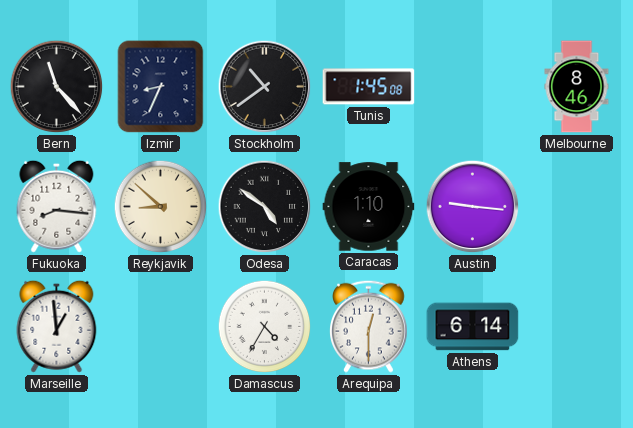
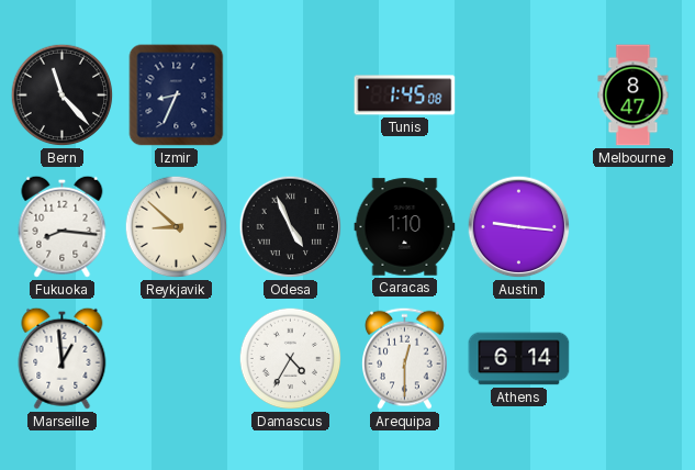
Stockholm: 10:39 -> none
Melbourne: 8:46 -> 8:47
Odesa: 4:51 -> 4:56
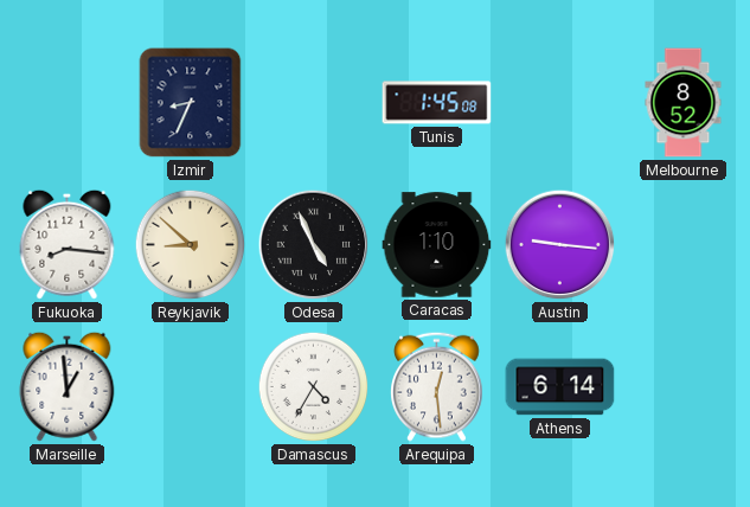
Bern: 11:23 -> none
Melbourne: 8:47 -> 8:52
Arequipa: 12:30 -> 12:29
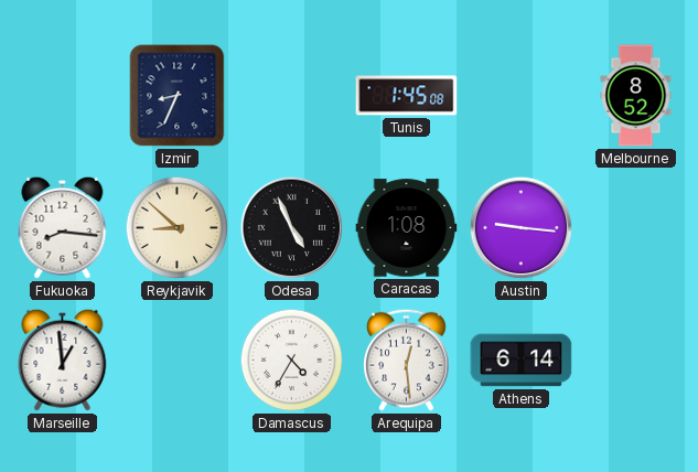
Caracas: 1:10 -> 1:08
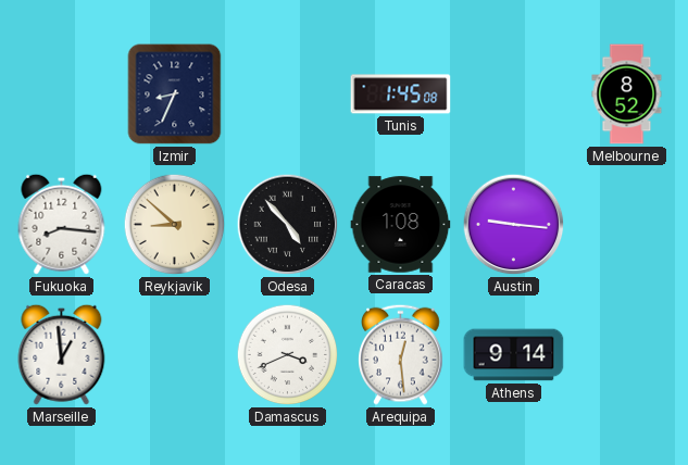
Odesa: 4:56 -> 4:53
Damascus: 4:35 -> 3:41
Athens: 6:14 -> 9:14
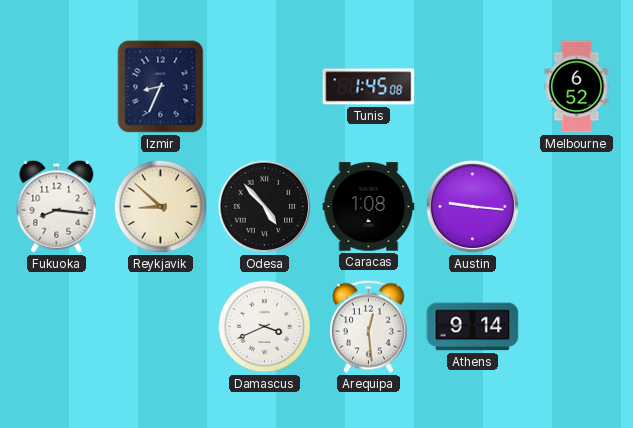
Melbourne: 8:52 -> 6:52
Marseille: 12:59 -> none
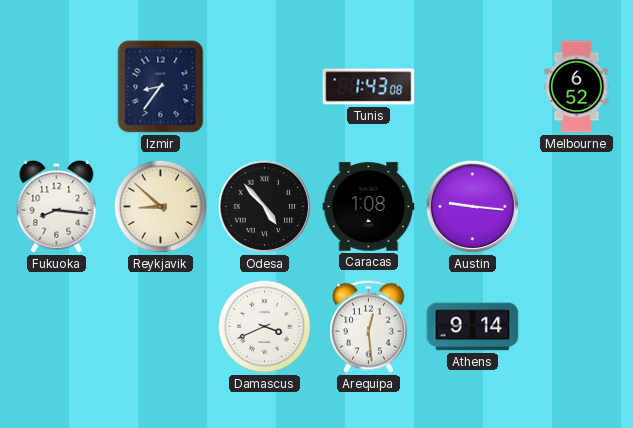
Izmir: 8:34 -> 8:36
Tunis: 1:45 -> 1:43
